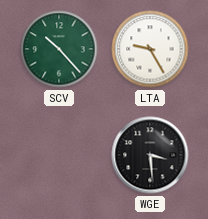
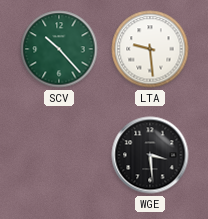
LTA: 9:25 -> 9:29
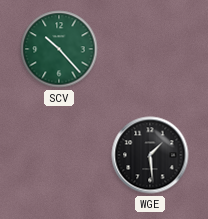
LTA: 9:29 -> none
WGE: 3:29 -> 1:29
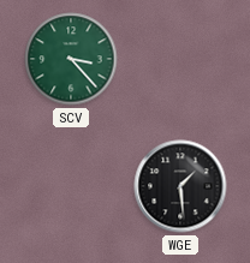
SCV: 10:23 -> 3:23
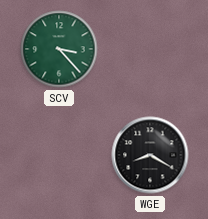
WGE: 1:29 -> 8:20
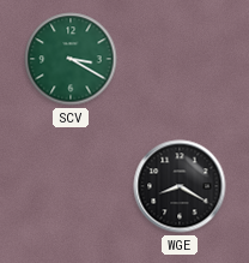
SCV: 3:23 -> 3:20
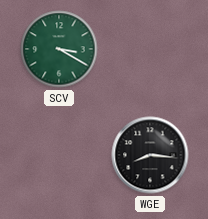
WGE: 8:20 -> 8:16
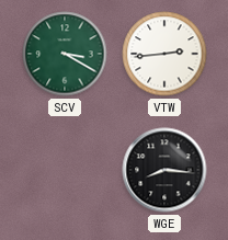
VTW: none -> 2:44
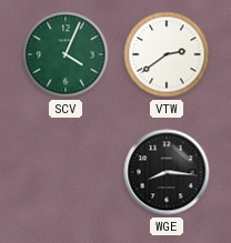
SCV: 3:20 -> 4:04
VTW: 2:44 -> 2:39
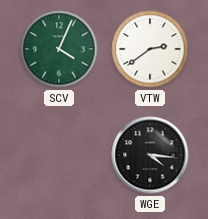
WGE: 8:16 -> 4:16
